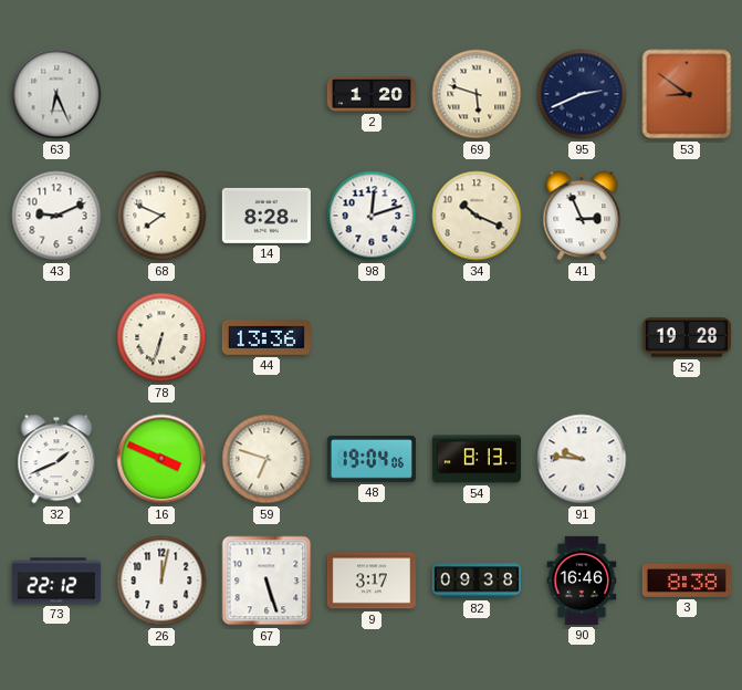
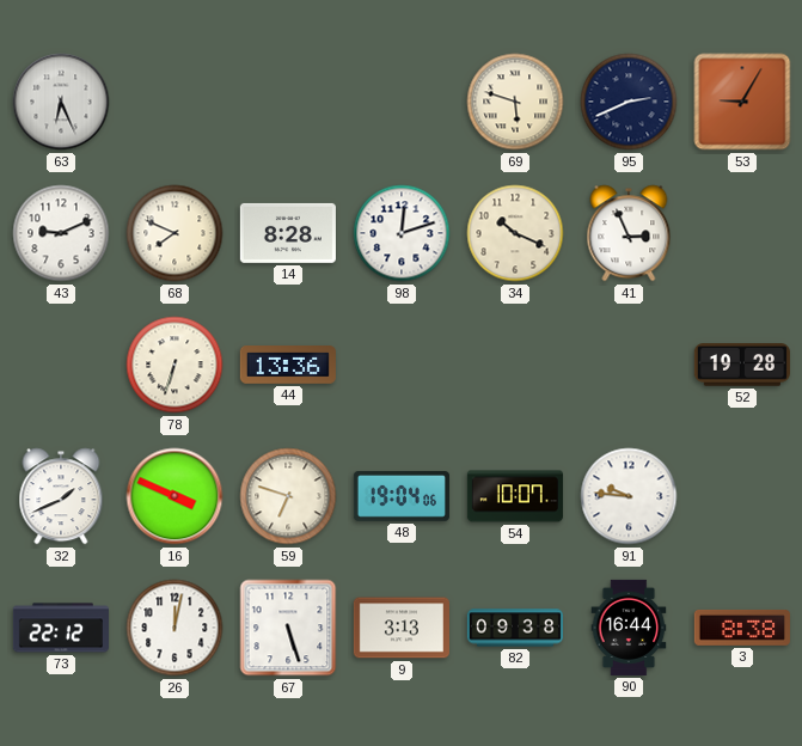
2: 1:20 -> none
53: 8:51 -> 9:05
54: 8:13 -> 10:07
9: 3:17 -> 3:13
90: 16:46 -> 16:44
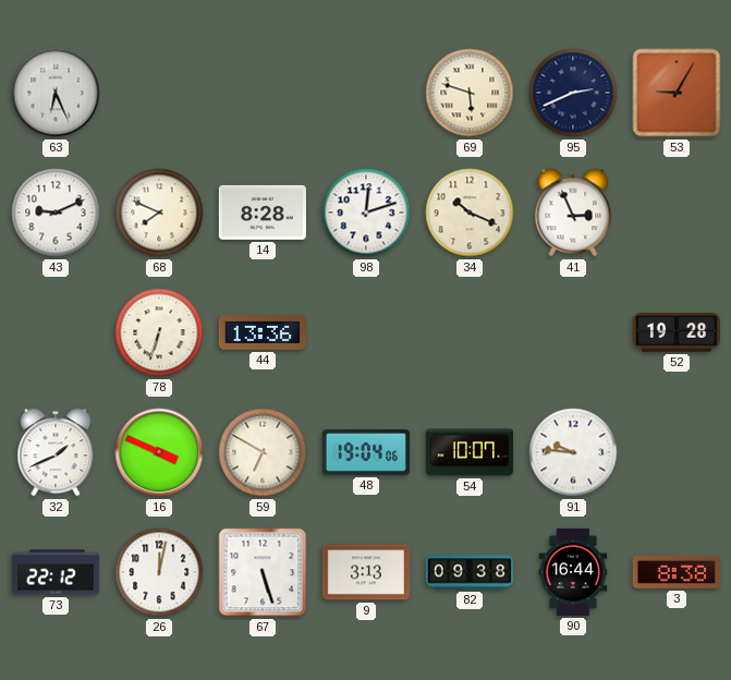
59: 6:48 -> 6:50
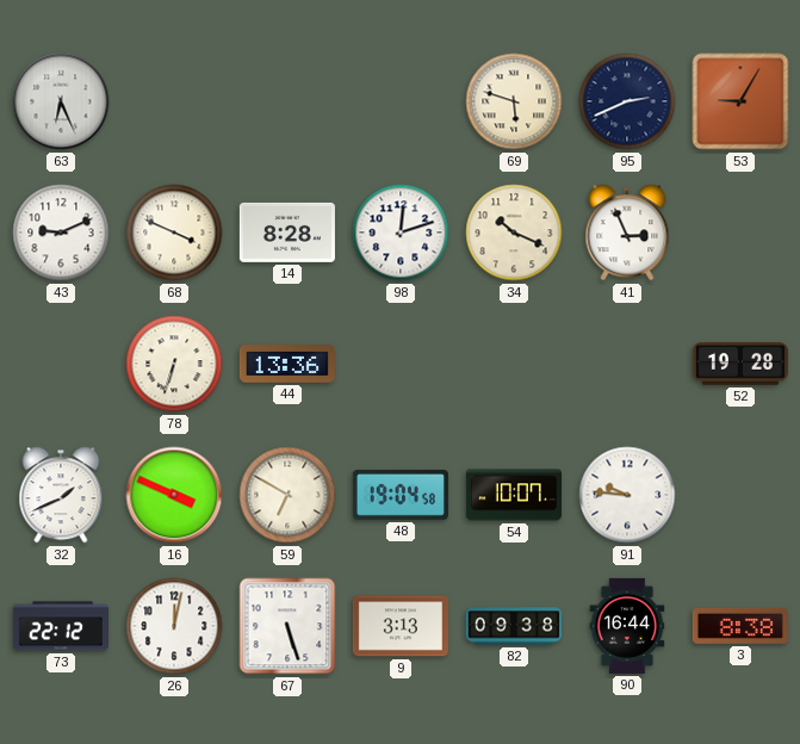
68: 7:49 -> 3:49
48: 19:04:06 -> 19:04:58
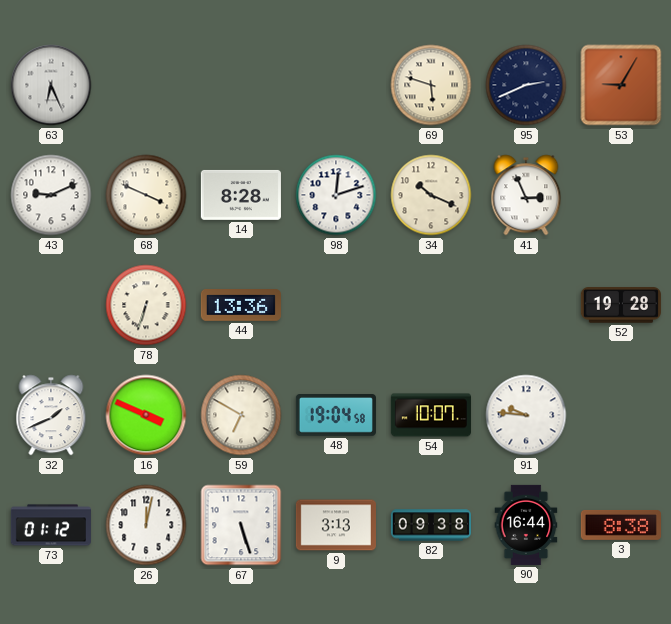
73: 22:12 -> 01:12
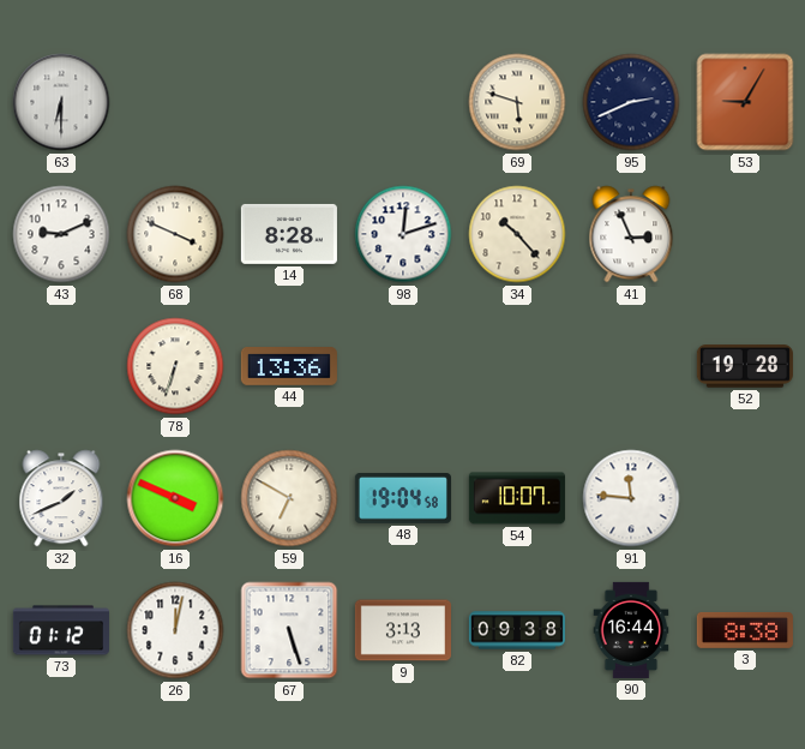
63: 6:26 -> 6:30
34: 10:19 -> 10:23
91: 9:46 -> 11:46
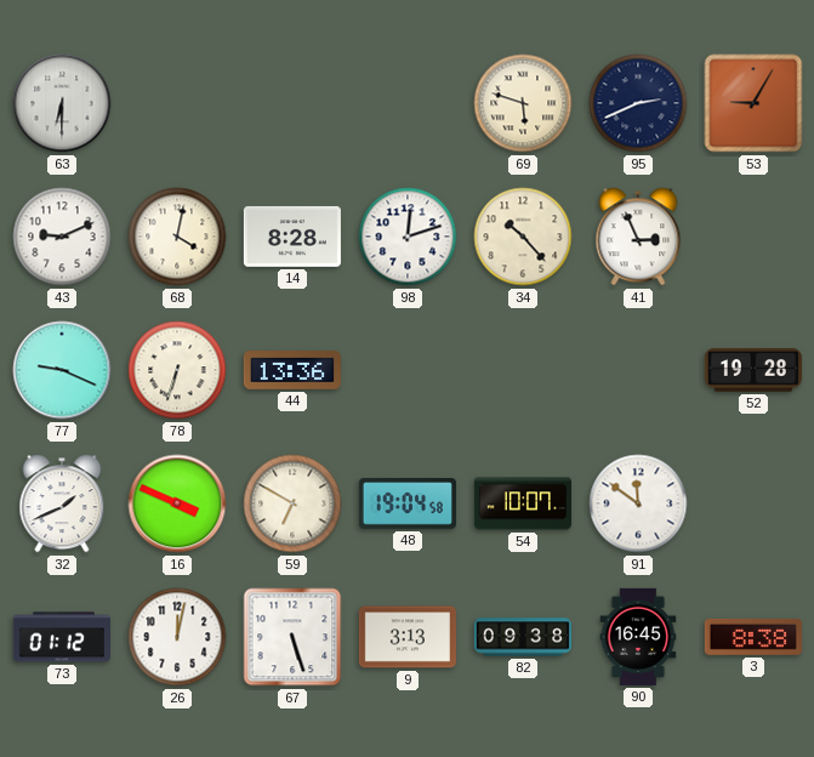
68: 3:49 -> 4:02
77: none -> 9:19
91: 11:46 -> 11:51
90: 16:44 -> 16:45
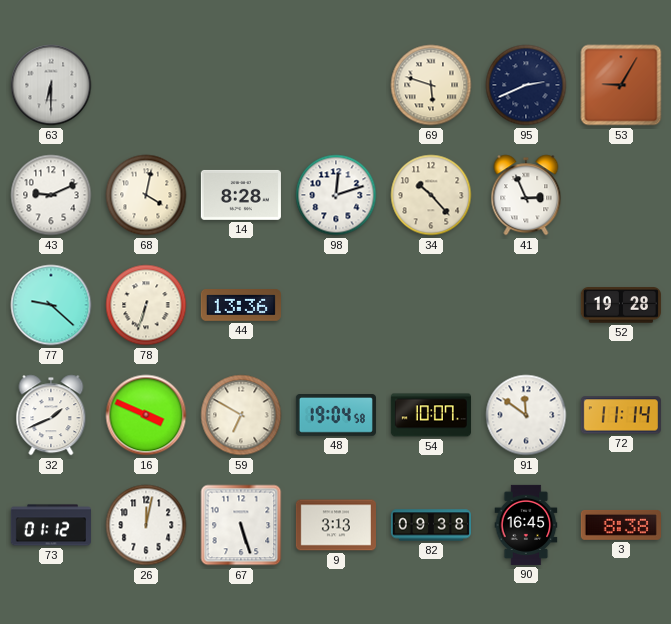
77: 9:19 -> 9:22
72: none -> 11:14
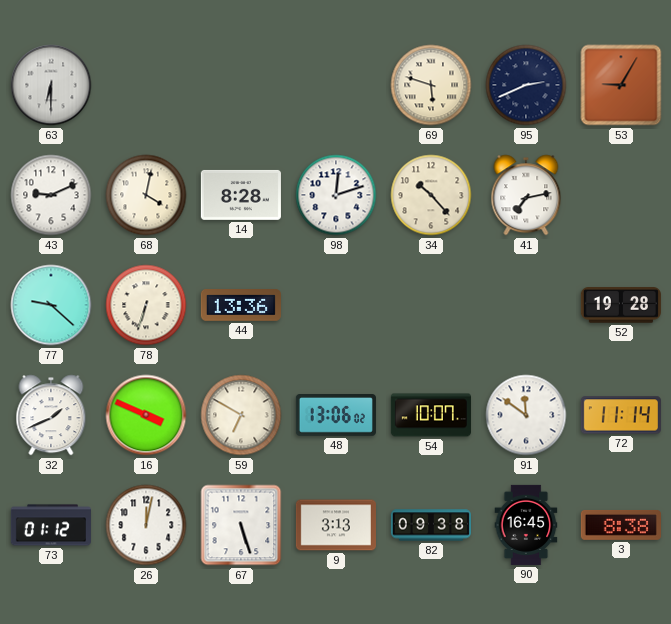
41: 2:56 -> 7:13
48: 19:04 -> 13:06
